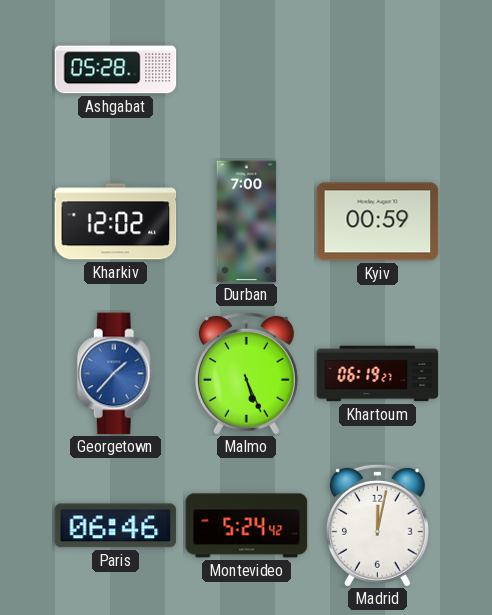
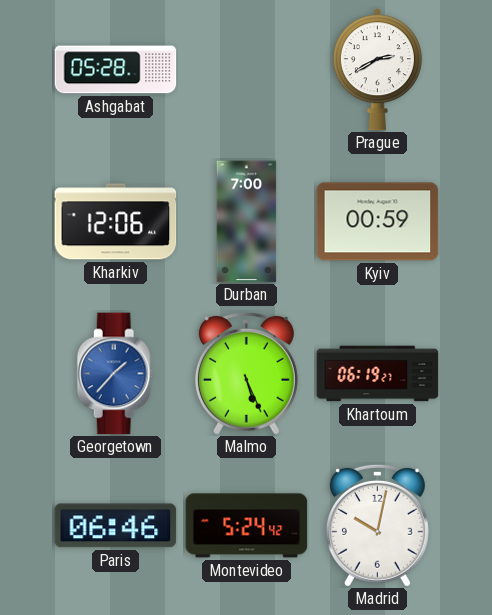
Prague: none -> 2:40
Kharkiv: 12:02 -> 12:06
Madrid: 12:02 -> 10:02
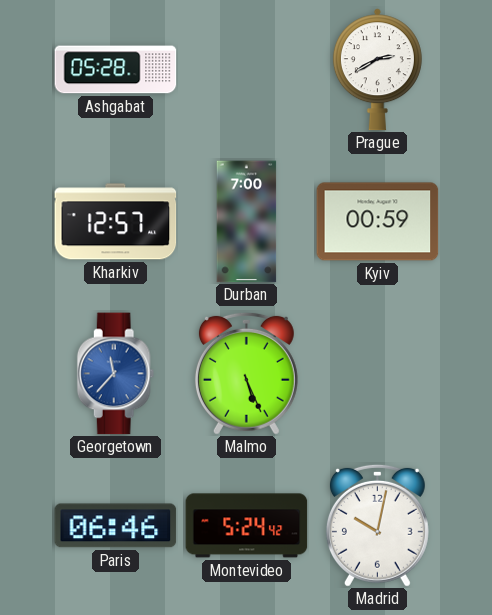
Kharkiv: 12:06 -> 12:57
Georgetown: 1:37 -> 11:37
Khartoum: 06:19 -> none
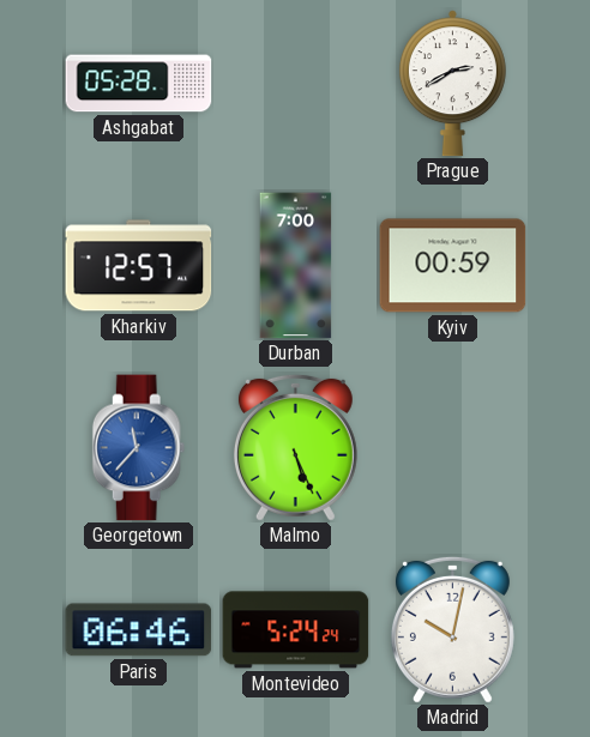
Montevideo: 5:24:42 -> 5:24:24
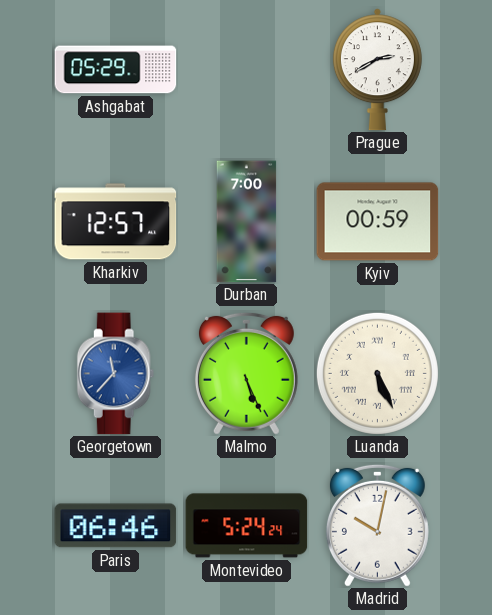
Ashgabat: 05:28 -> 05:29
Luanda: none -> 5:26
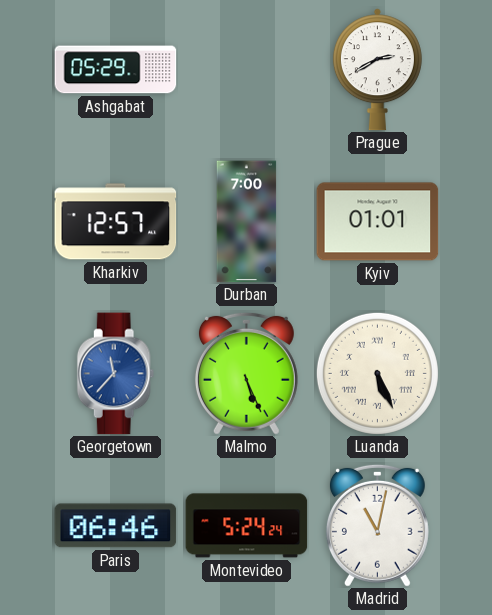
Kyiv: 00:59 -> 01:01
Madrid: 10:02 -> 11:02
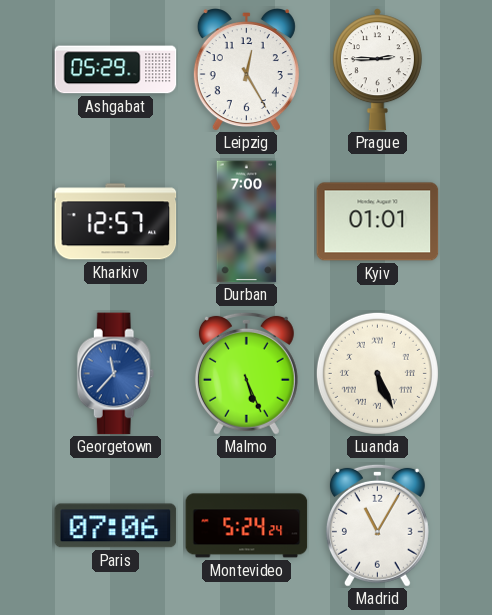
Leipzig: none -> 12:25
Prague: 2:40 -> 2:45
Paris: 06:46 -> 07:06
Madrid: 11:02 -> 11:05
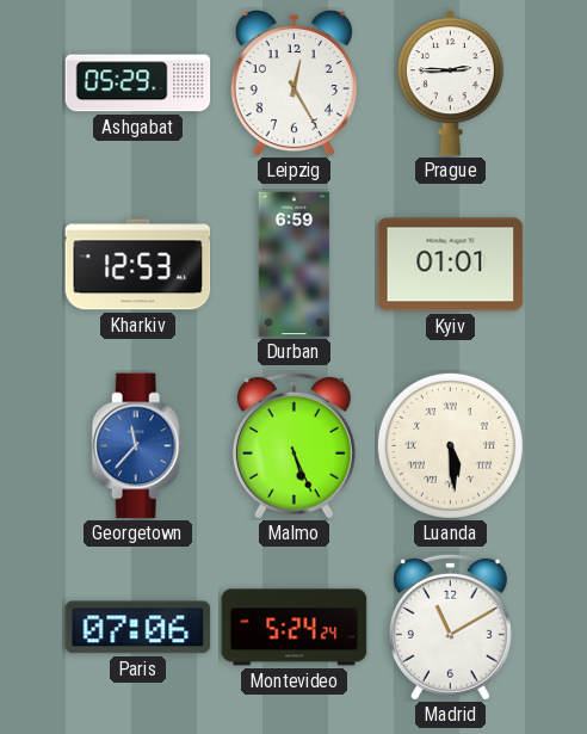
Kharkiv: 12:57 -> 12:53
Durban: 7:00 -> 6:59
Luanda: 5:26 -> 5:29
Madrid: 11:05 -> 11:10
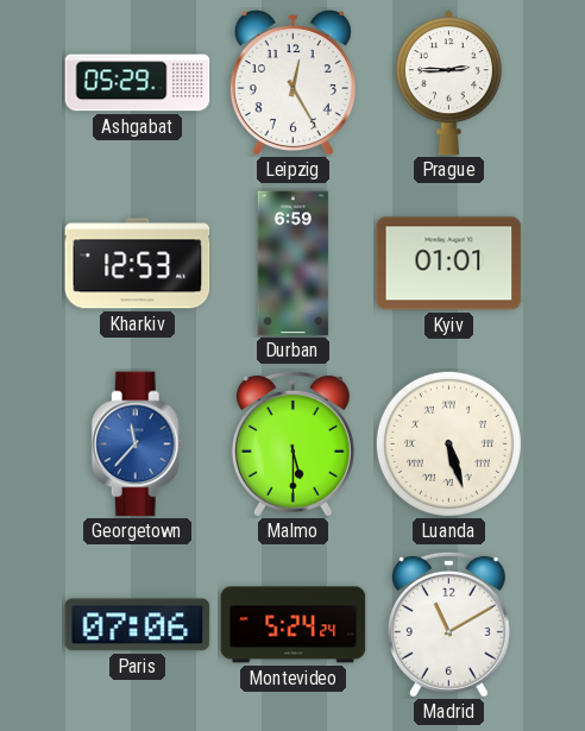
Malmo: 5:26 -> 5:30
Luanda: 5:29 -> 5:27
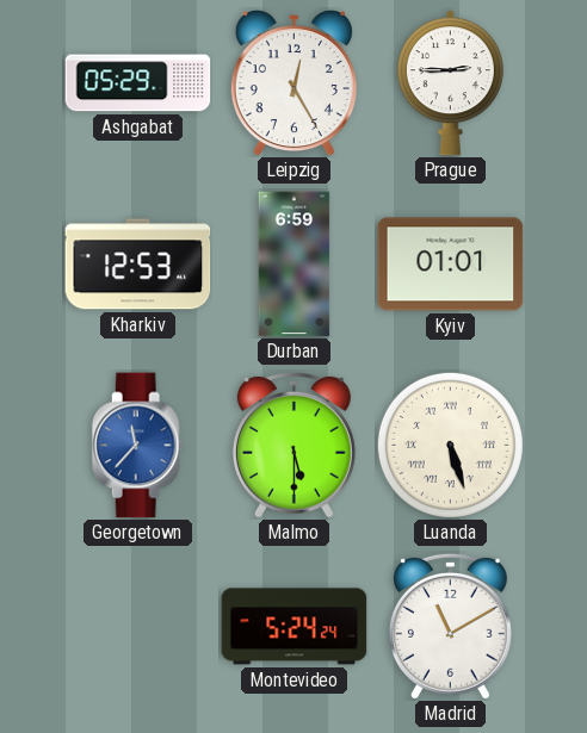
Paris: 07:06 -> none
